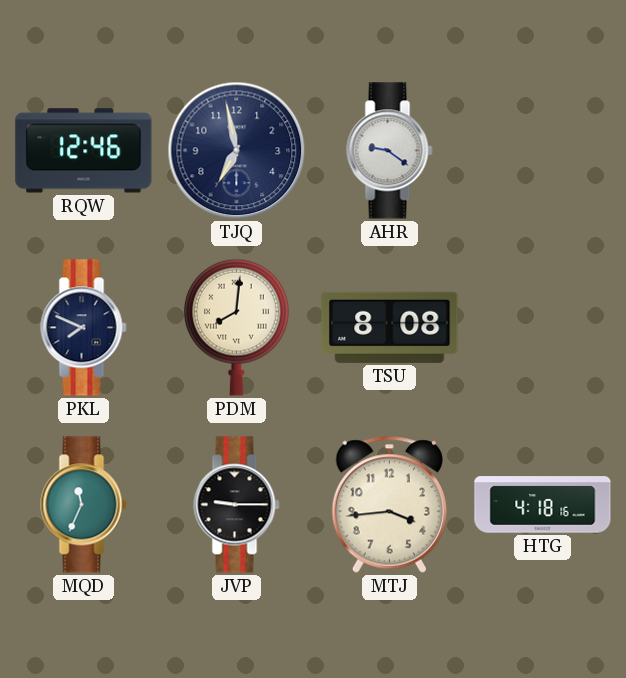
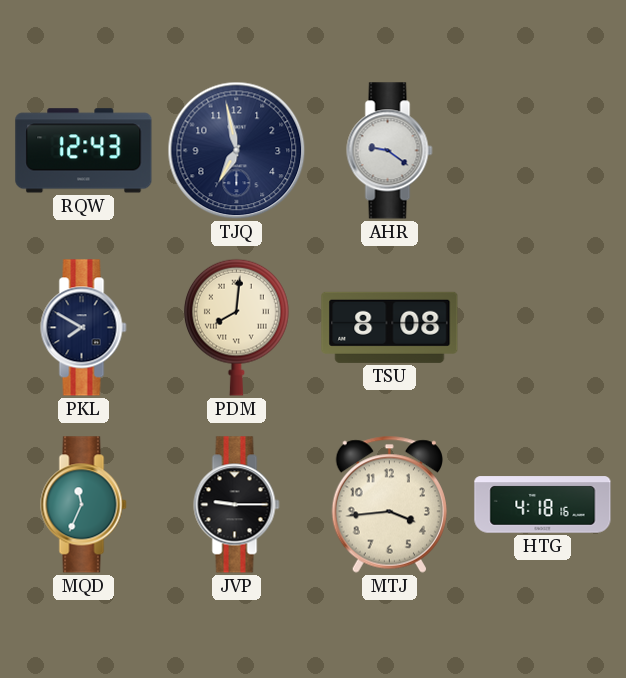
RQW: 12:46 -> 12:43
PKL: 7:49 -> 7:50
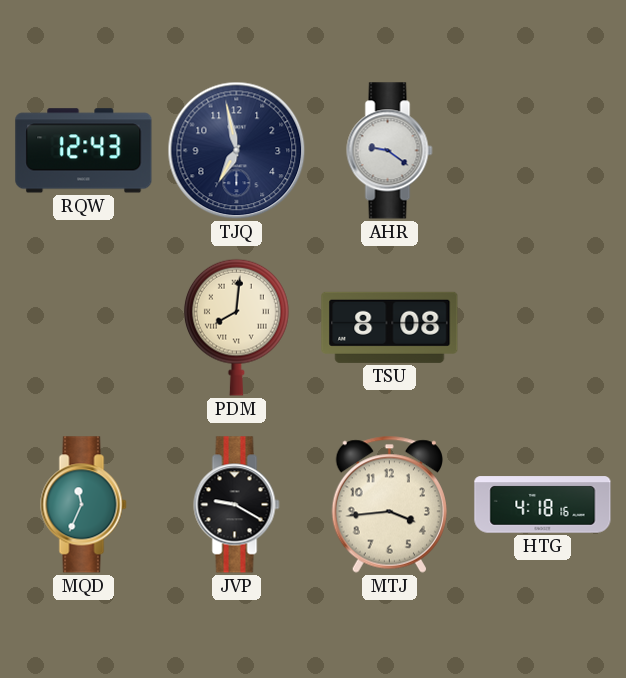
PKL: 7:50 -> none
JVP: 9:15 -> 9:20
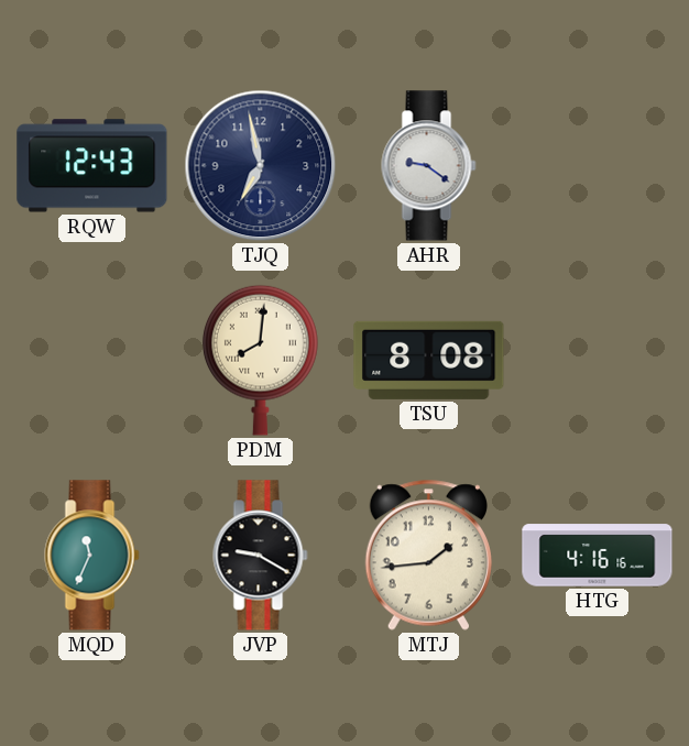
MTJ: 3:44 -> 1:44
HTG: 4:18 -> 4:16
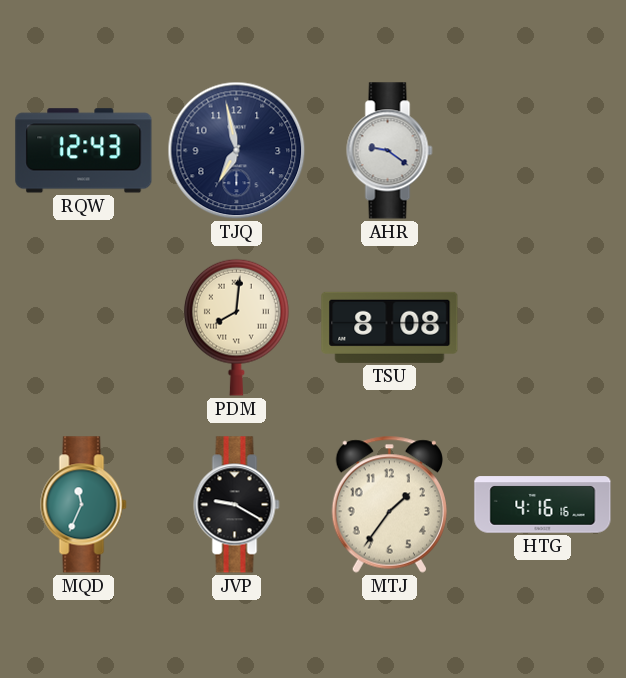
MTJ: 1:44 -> 1:36
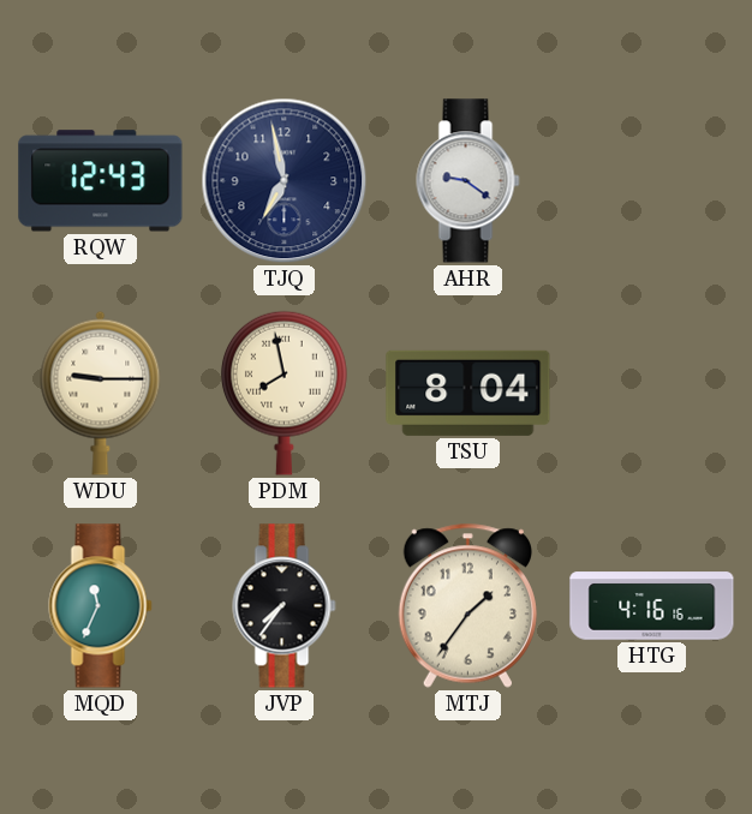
WDU: none -> 9:15
PDM: 8:01 -> 7:58
TSU: 8:08 -> 8:04
JVP: 9:20 -> 7:36
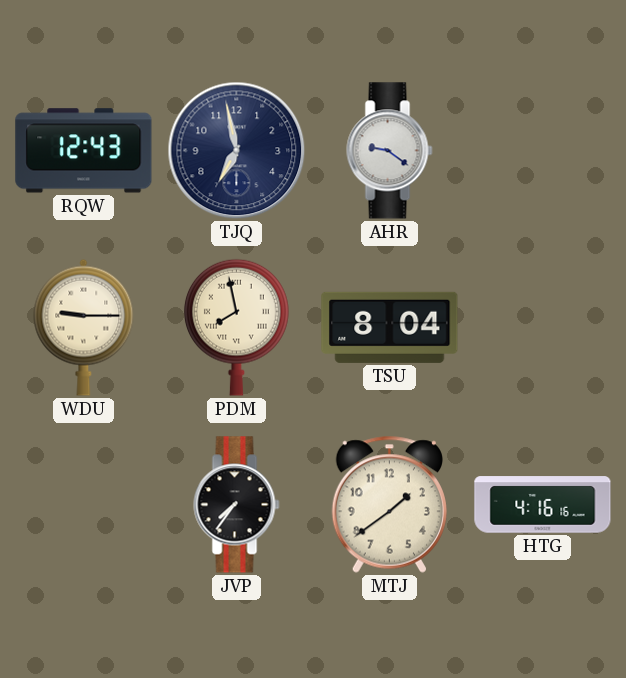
MQD: 11:34 -> none
MTJ: 1:36 -> 1:39
